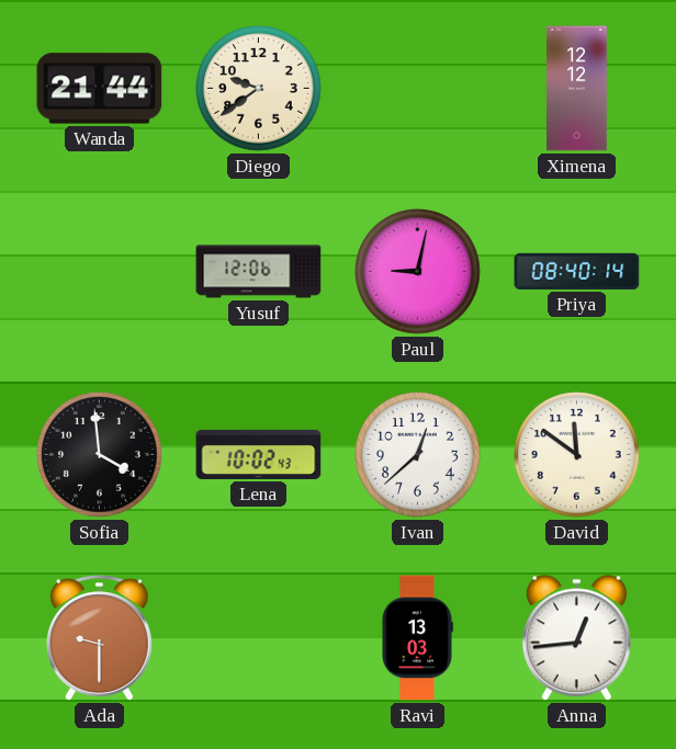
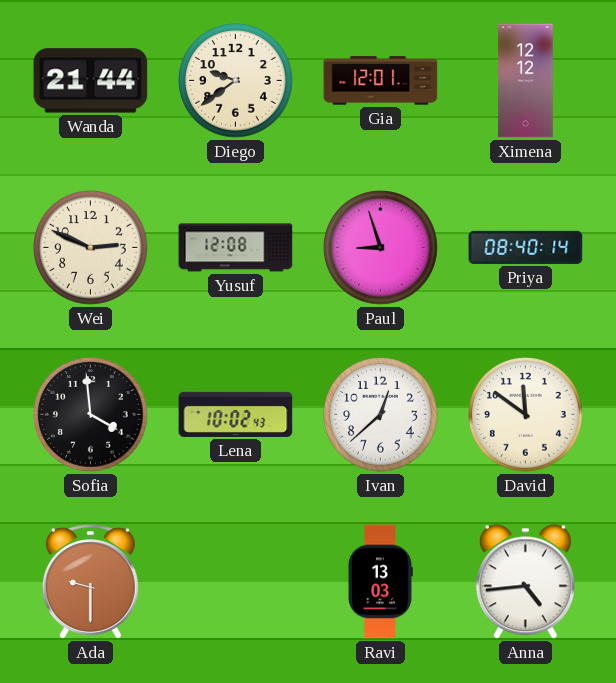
Gia: none -> 12:01
Wei: none -> 2:49
Yusuf: 12:06 -> 12:08
Paul: 9:02 -> 8:57
Anna: 12:44 -> 4:44
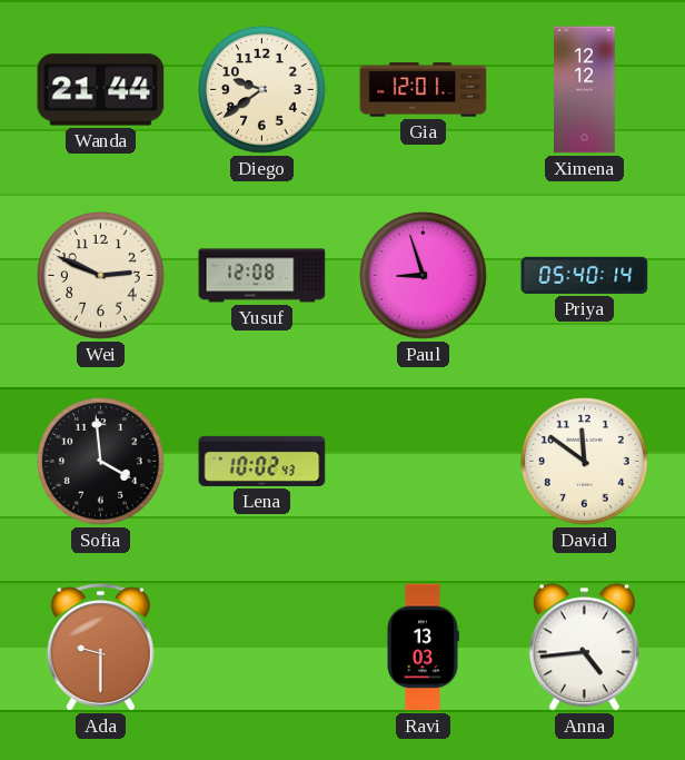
Priya: 08:40 -> 05:40
Ivan: 12:38 -> none
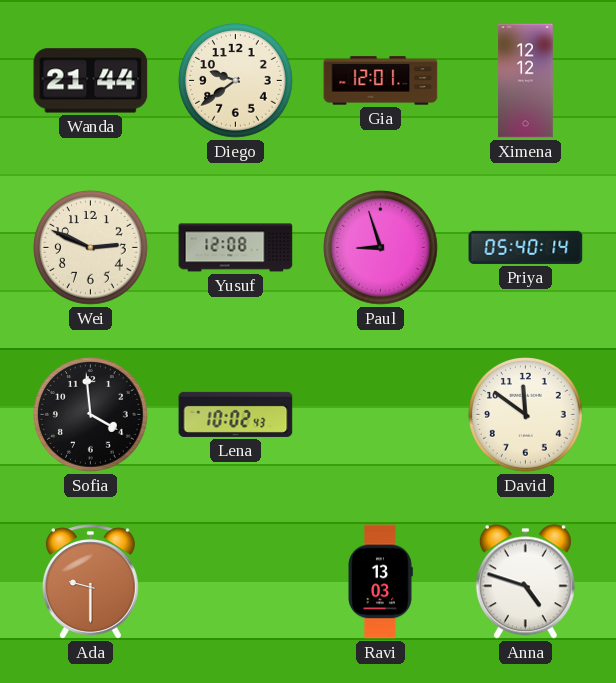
Anna: 4:44 -> 4:48
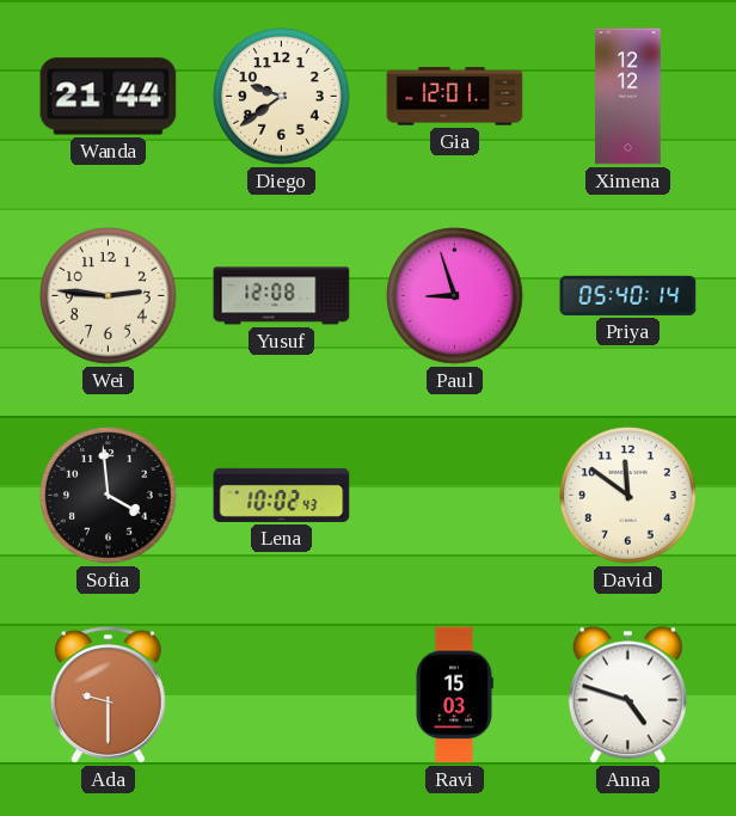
Wei: 2:49 -> 2:46
Ravi: 13:03 -> 15:03
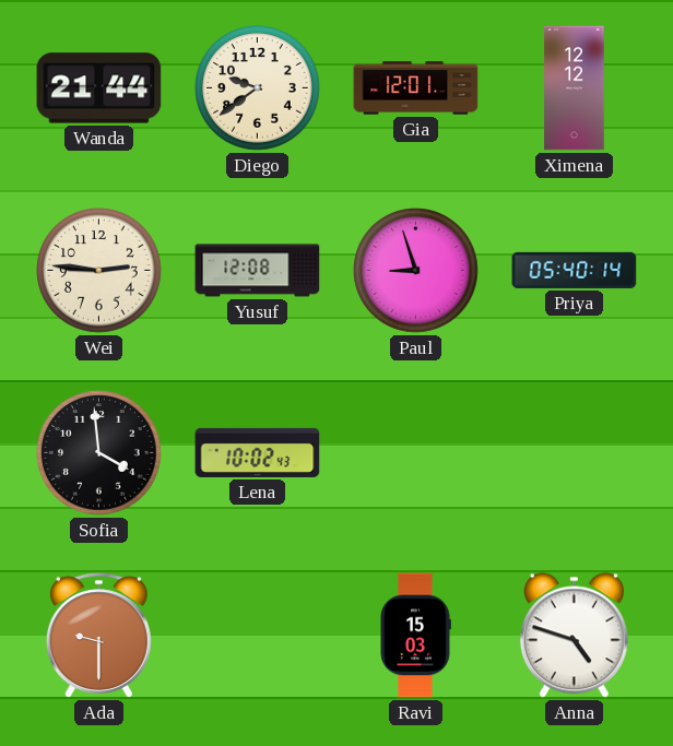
David: 11:51 -> none
